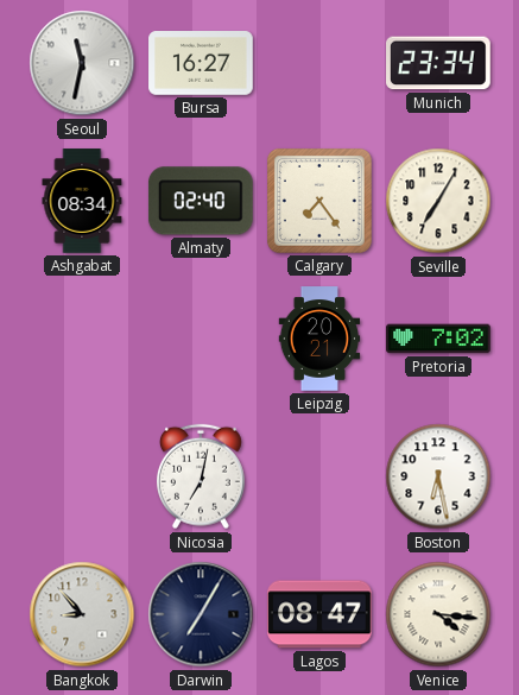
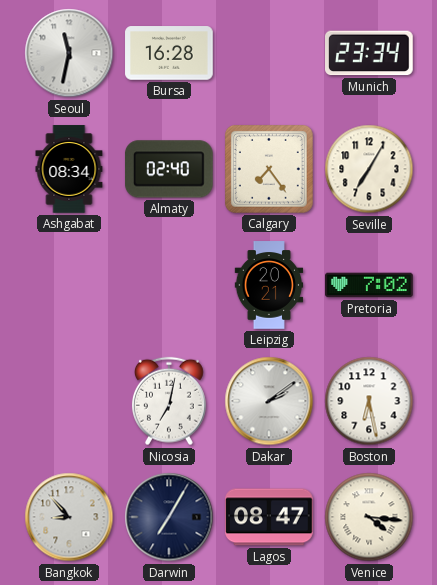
Bursa: 16:27 -> 16:28
Dakar: none -> 2:09
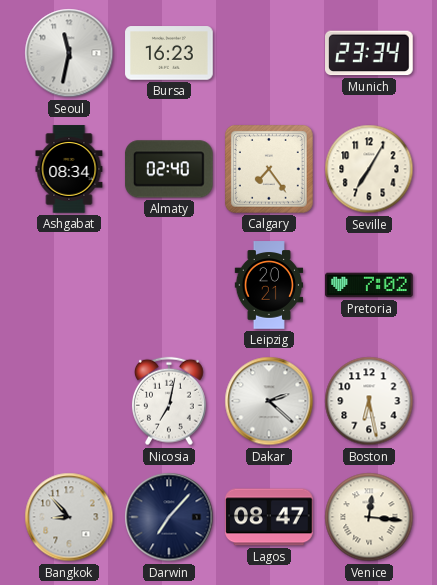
Bursa: 16:28 -> 16:23
Dakar: 2:09 -> 2:22
Darwin: 7:05 -> 7:07
Venice: 4:16 -> 12:16
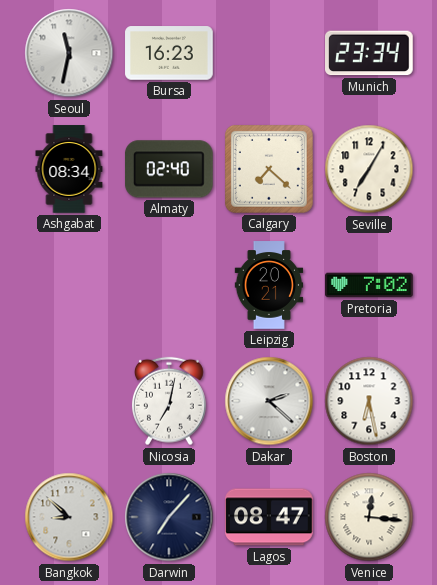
Calgary: 7:24 -> 7:22
Bangkok: 8:53 -> 8:52
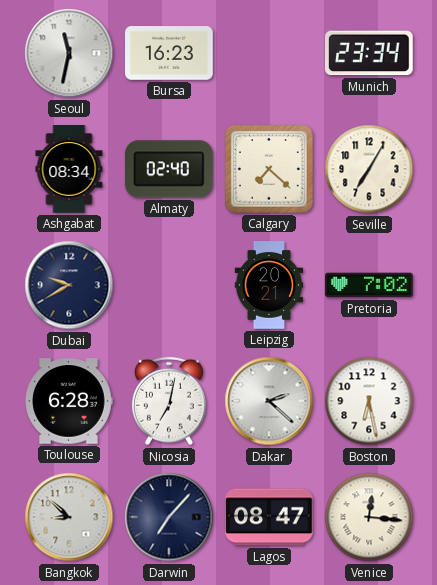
Dubai: none -> 9:40
Toulouse: none -> 6:28
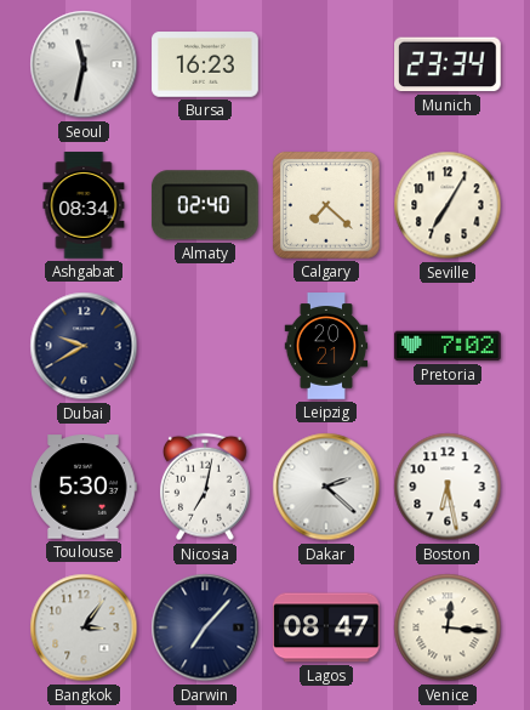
Toulouse: 6:28 -> 5:30
Bangkok: 8:52 -> 3:06
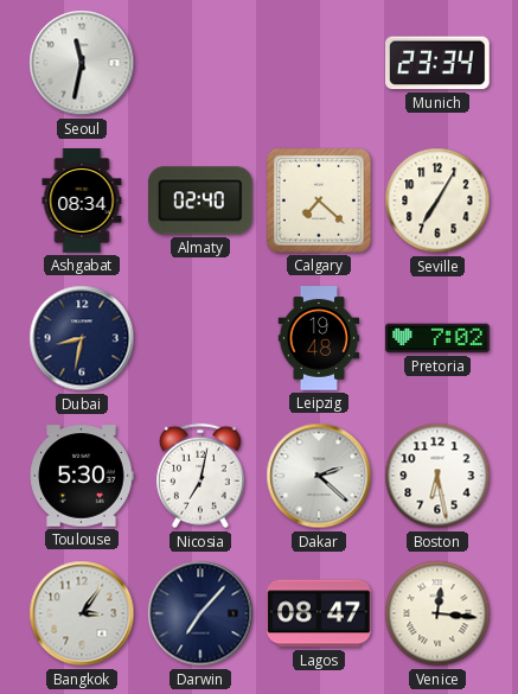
Bursa: 16:23 -> none
Dubai: 9:40 -> 8:32
Leipzig: 20:21 -> 19:48
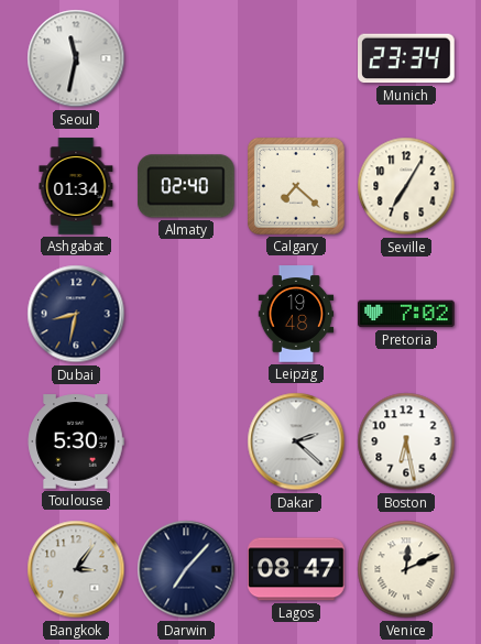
Ashgabat: 08:34 -> 01:34
Nicosia: 7:02 -> none
Venice: 12:16 -> 12:11
